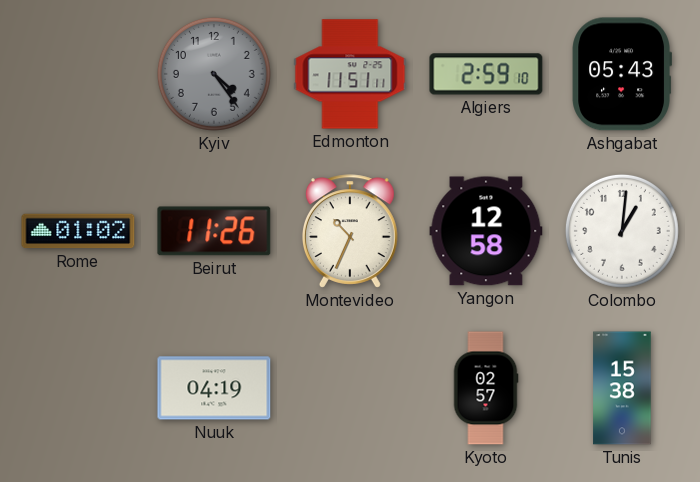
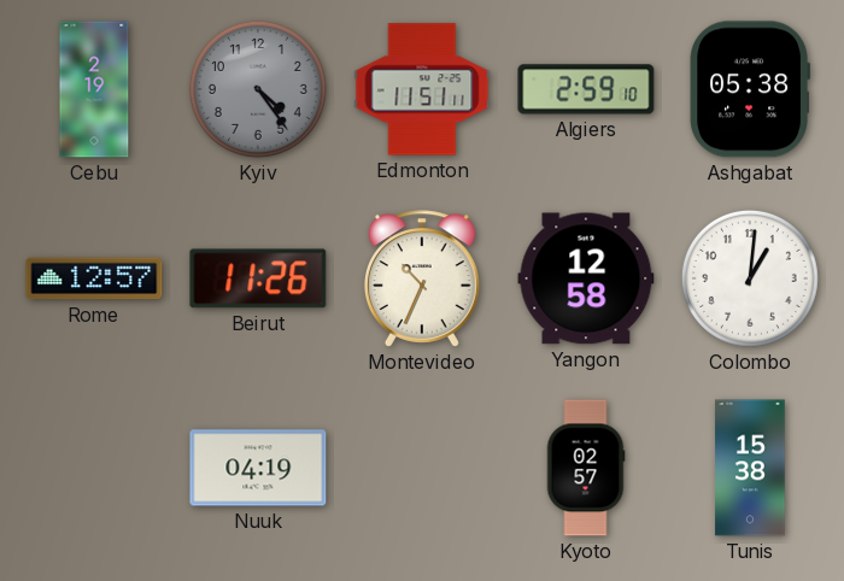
Cebu: none -> 2:19
Ashgabat: 05:43 -> 05:38
Rome: 01:02 -> 12:57
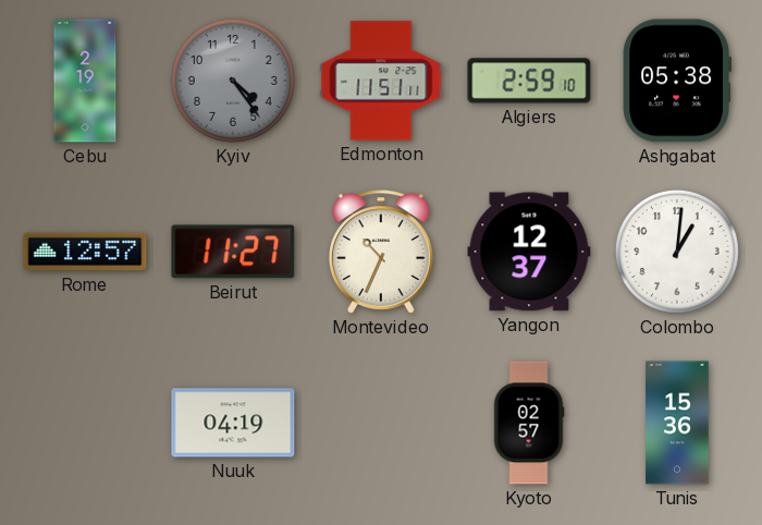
Beirut: 11:26 -> 11:27
Yangon: 12:58 -> 12:37
Tunis: 15:38 -> 15:36
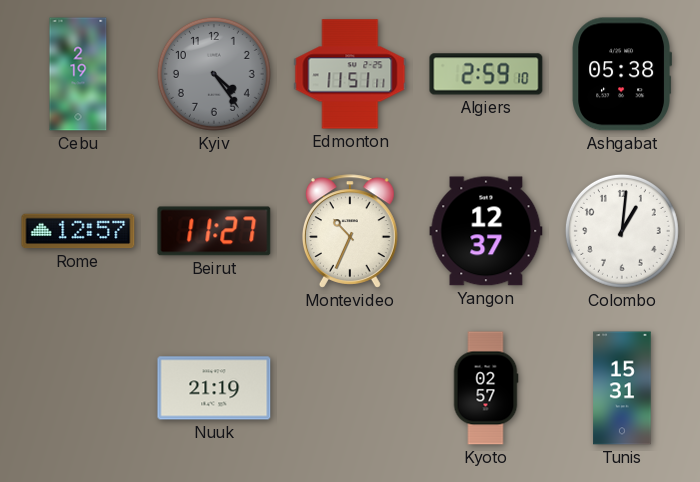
Nuuk: 04:19 -> 21:19
Tunis: 15:36 -> 15:31
